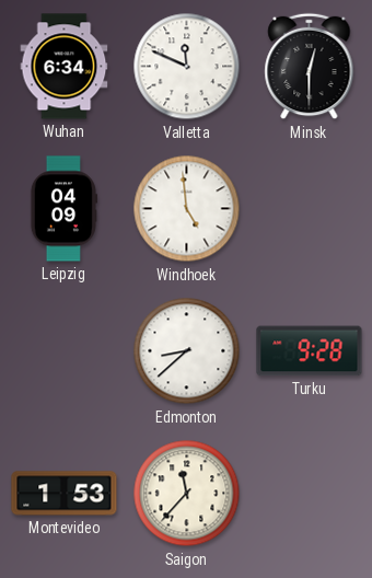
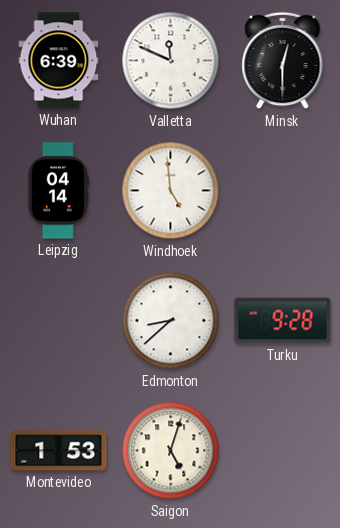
Wuhan: 6:34 -> 6:39
Leipzig: 04:09 -> 04:14
Saigon: 11:37 -> 5:03
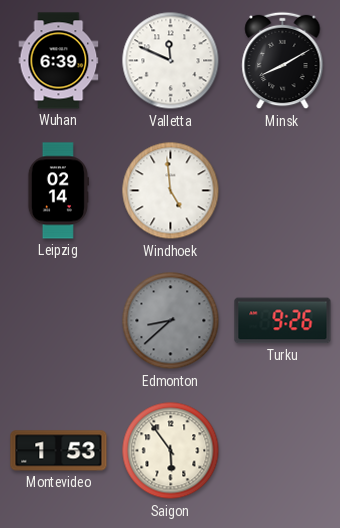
Minsk: 12:30 -> 8:10
Leipzig: 04:14 -> 02:14
Edmonton dial: white -> grey
Turku: 9:28 -> 9:26
Saigon: 5:03 -> 5:54
